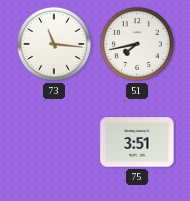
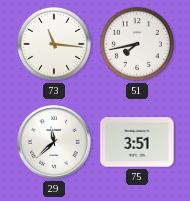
29: none -> 11:38
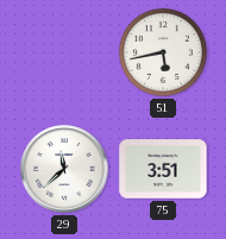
73: 11:16 -> none
51: 7:43 -> 5:43
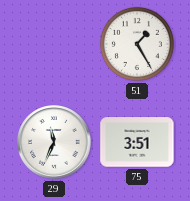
51: 5:43 -> 1:25
29: 11:38 -> 11:34
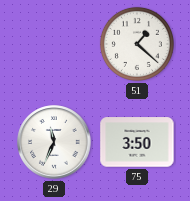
51: 1:25 -> 1:22
75: 3:51 -> 3:50
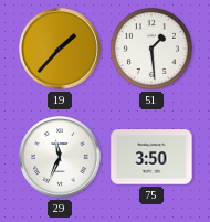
19: none -> 1:37
51: 1:22 -> 1:29
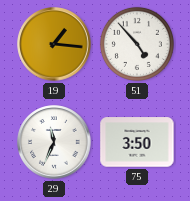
19: 1:37 -> 1:16
51: 1:29 -> 4:53
